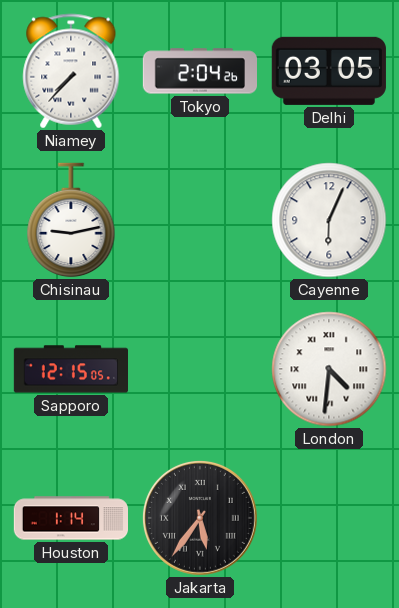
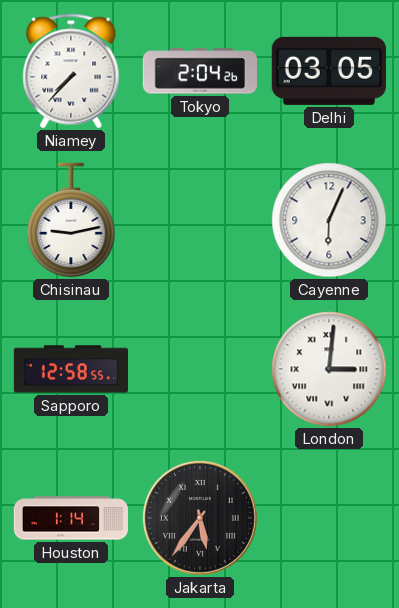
Sapporo: 12:15 -> 12:58
London: 4:31 -> 3:01
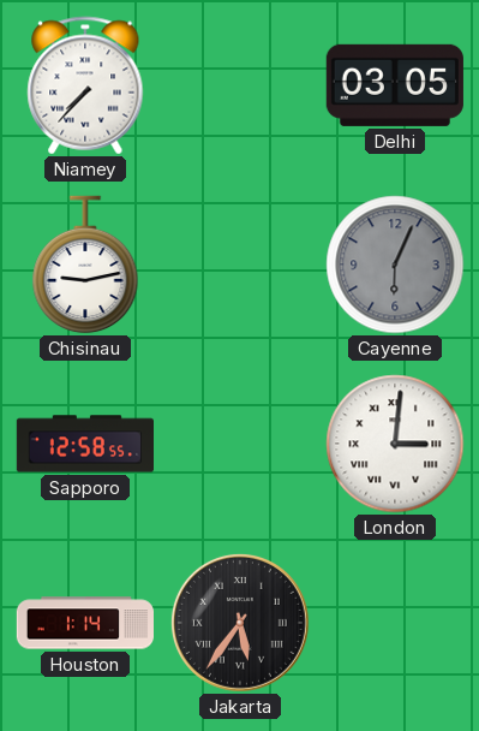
Tokyo: 2:04 -> none
Cayenne dial: white -> grey
